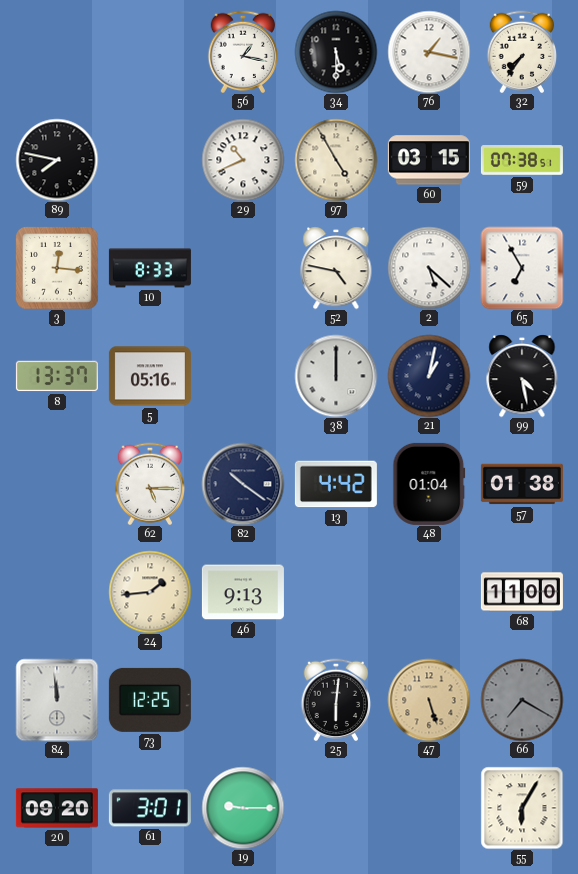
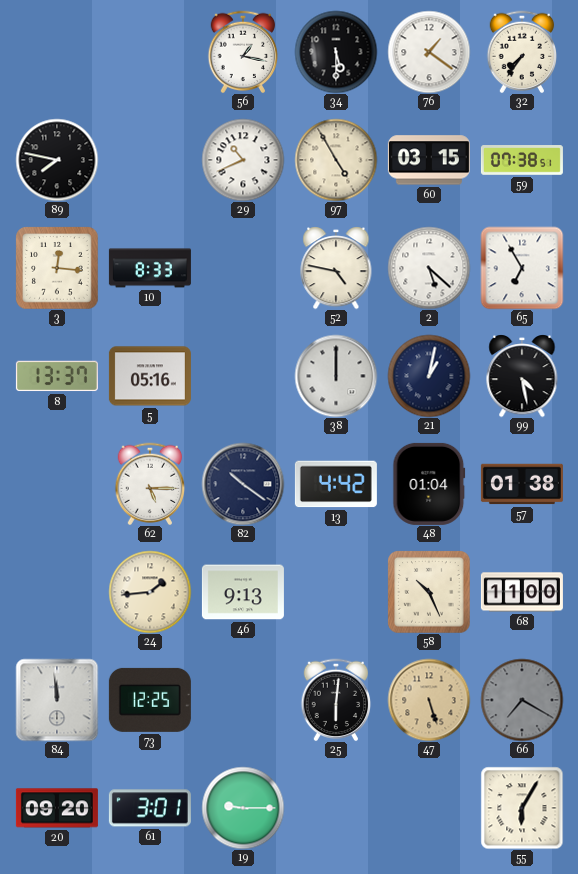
76: 1:17 -> 1:21
58: none -> 10:26
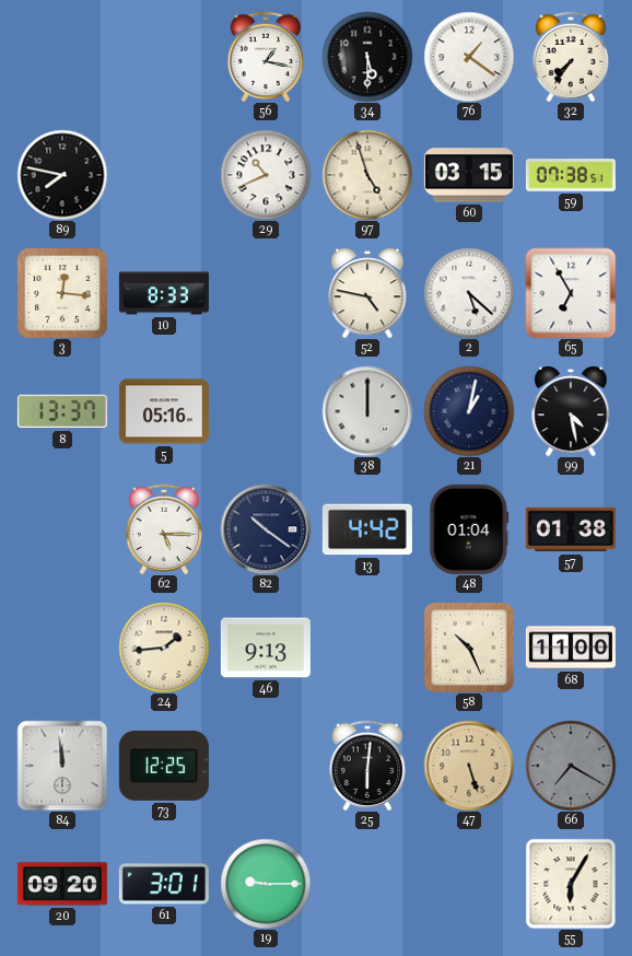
97: 4:55 -> 4:57
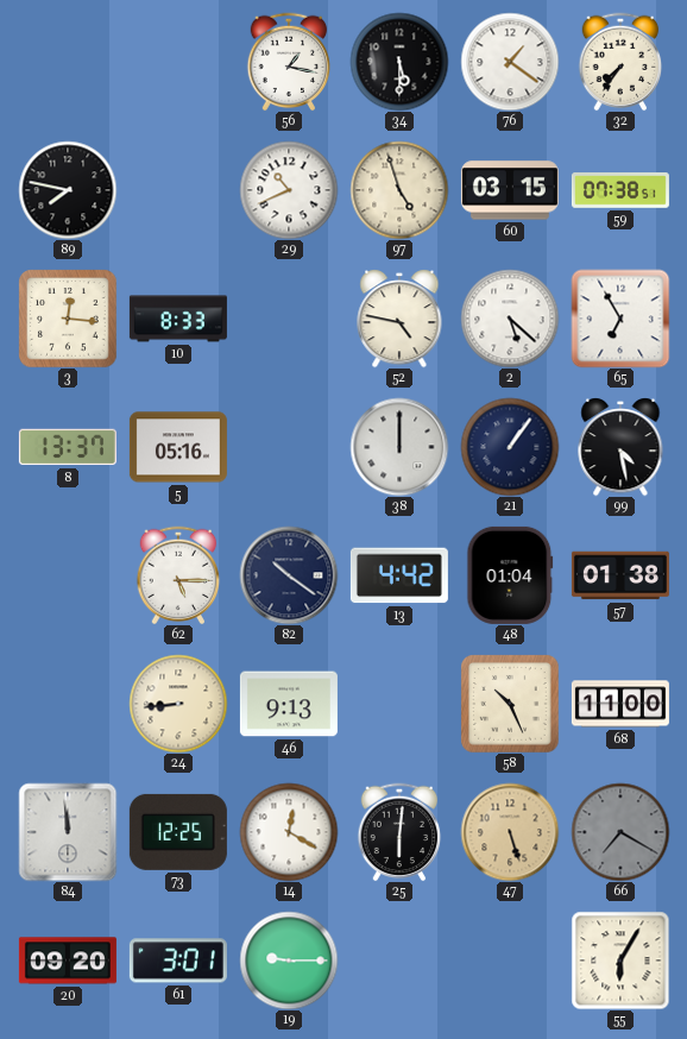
21: 1:02 -> 1:06
24: 1:44 -> 8:44
14: none -> 12:20
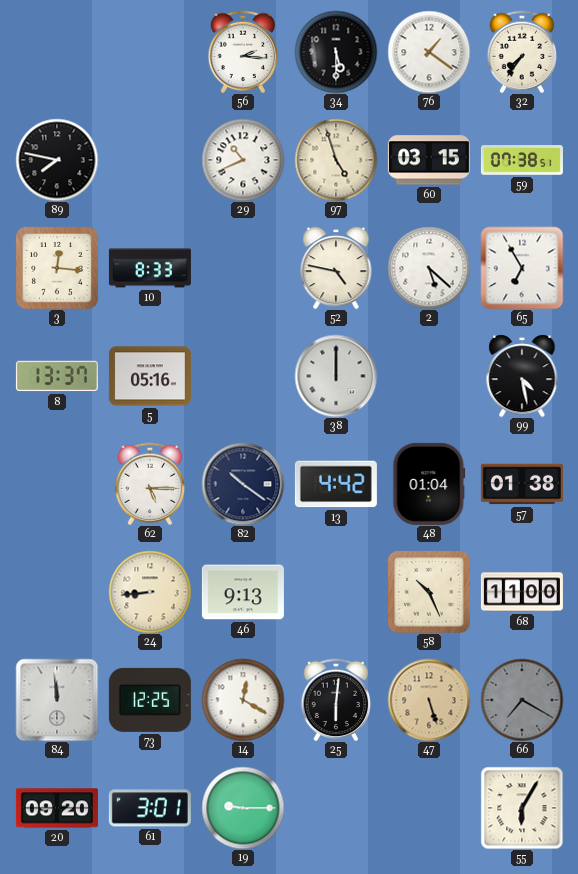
56: 1:17 -> 2:16
21: 1:06 -> none
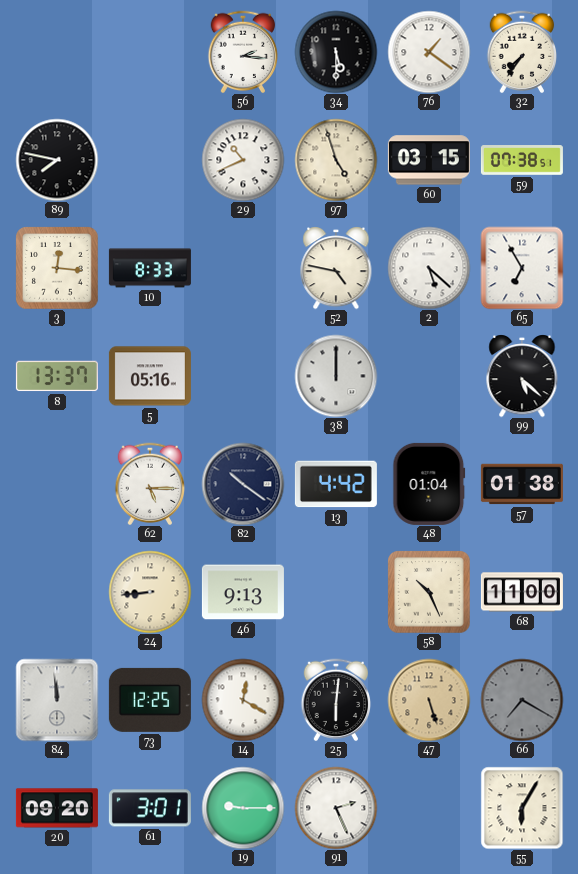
99: 4:28 -> 5:22
91: none -> 2:26
